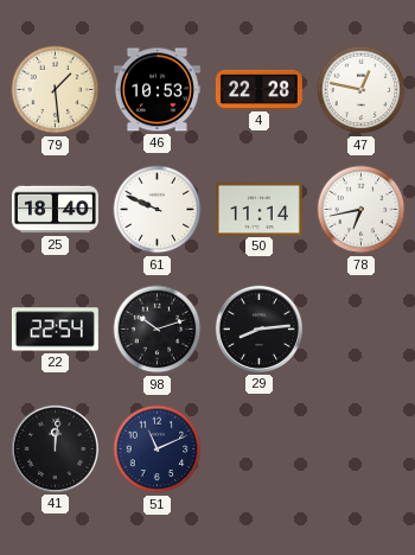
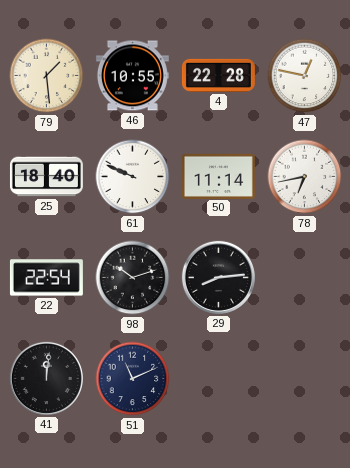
46: 10:53 -> 10:55
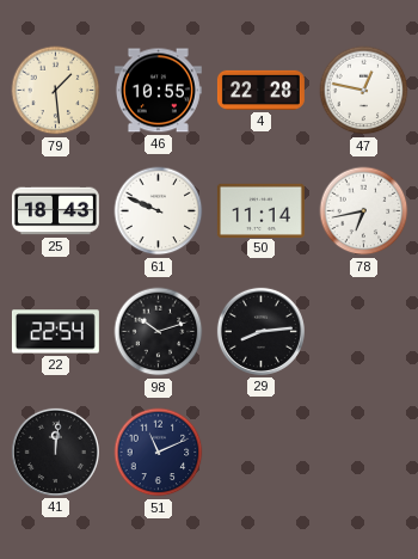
25: 18:40 -> 18:43
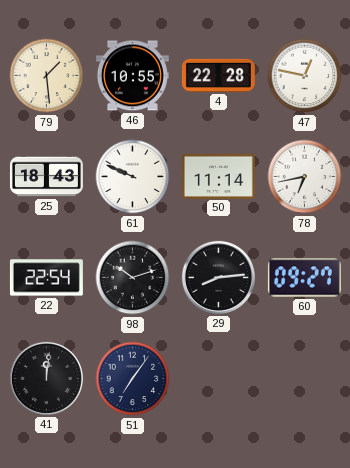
60: none -> 09:27
51: 11:11 -> 7:06
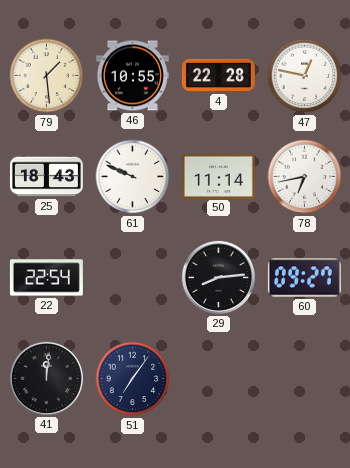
98: 10:12 -> none
